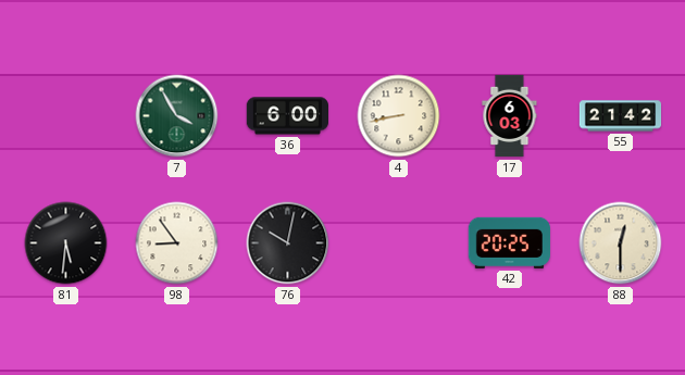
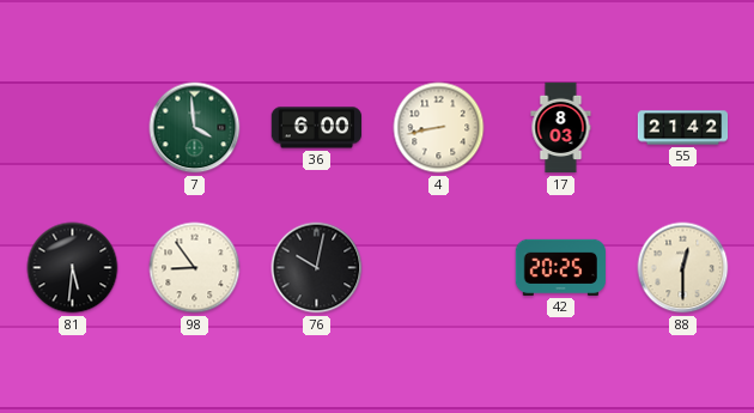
7: 3:55 -> 3:59
17: 6:03 -> 8:03
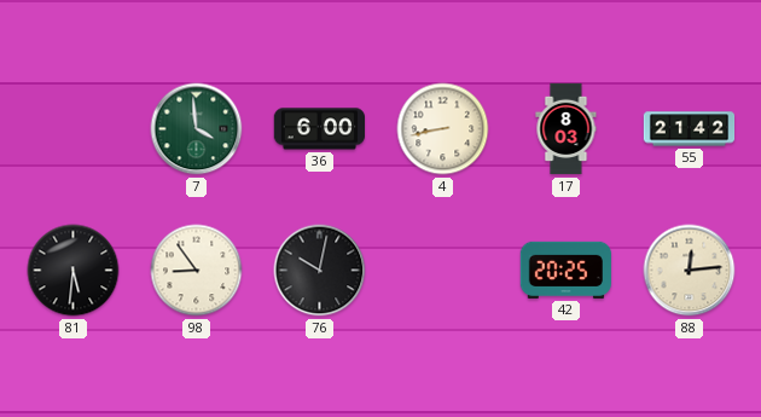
88: 12:30 -> 12:14
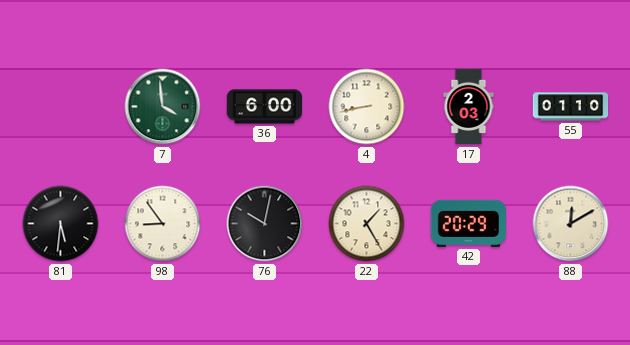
17: 8:03 -> 2:03
55: 21:42 -> 01:10
22: none -> 1:25
42: 20:25 -> 20:29
88: 12:14 -> 12:10
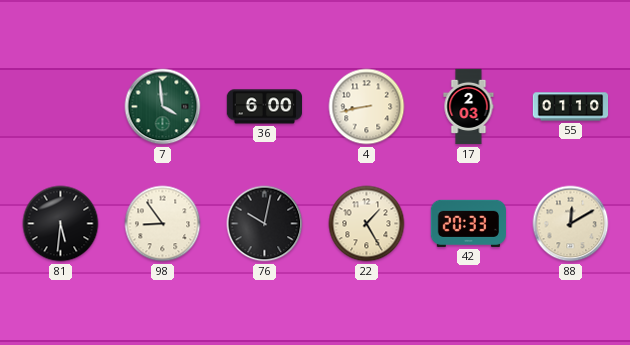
42: 20:29 -> 20:33
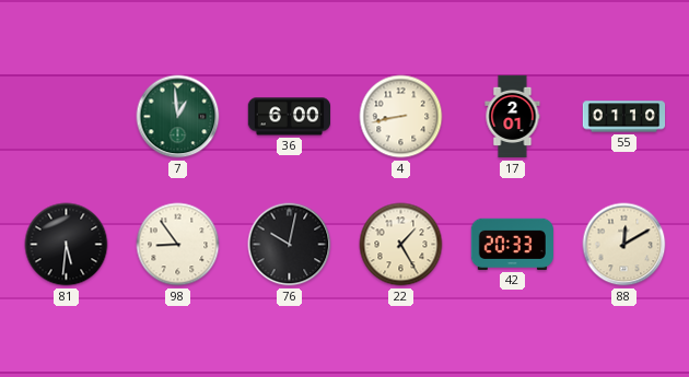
7: 3:59 -> 12:59
17: 2:03 -> 2:01
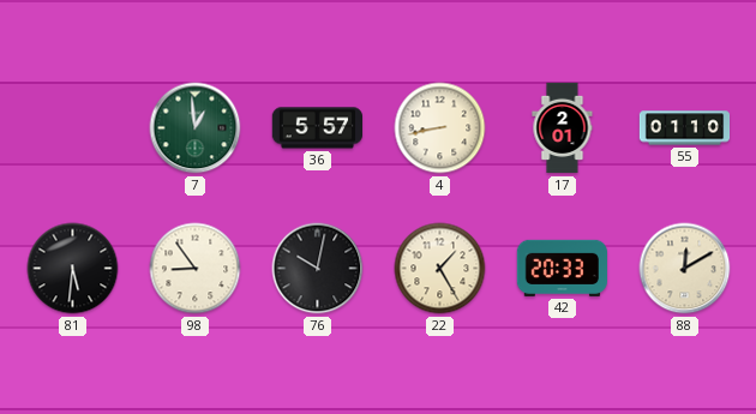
36: 6:00 -> 5:57
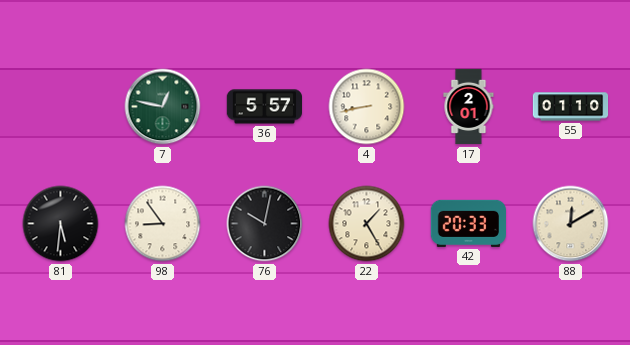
7: 12:59 -> 12:47
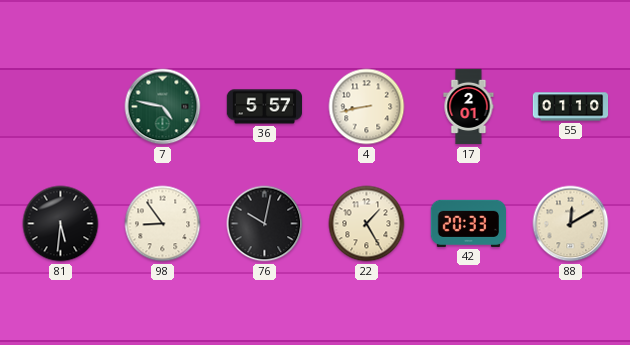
7: 12:47 -> 4:47
